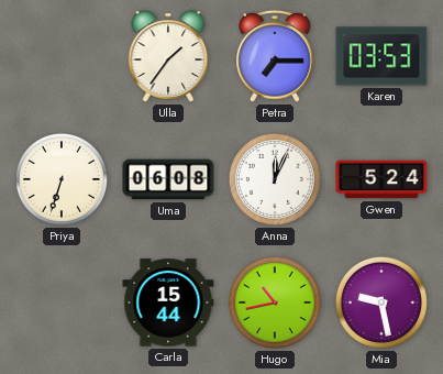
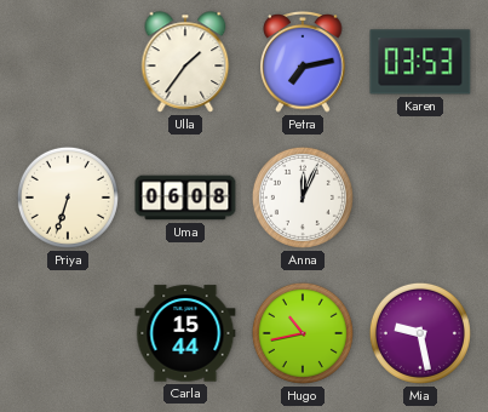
Petra: 7:15 -> 7:13
Gwen: 5:24 -> none
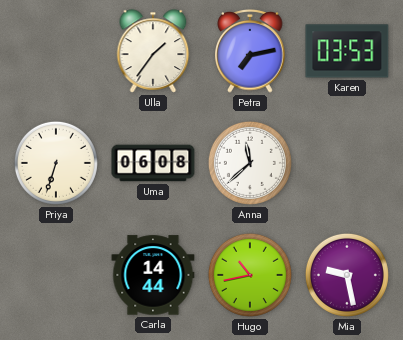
Anna: 12:04 -> 11:38
Carla: 15:44 -> 14:44
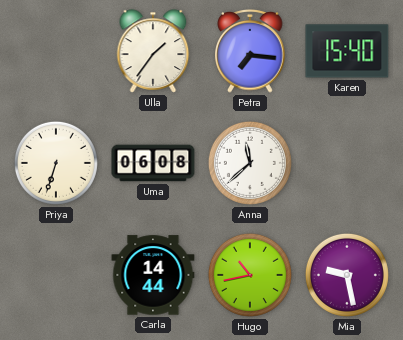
Petra: 7:13 -> 7:16
Karen: 03:53 -> 15:40
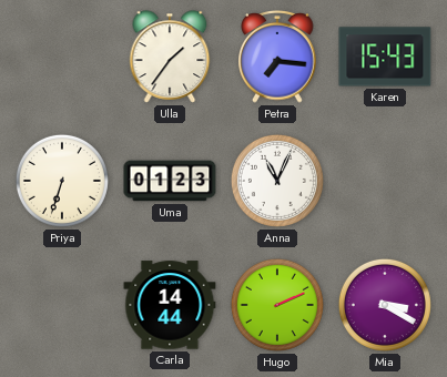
Karen: 15:40 -> 15:43
Uma: 06:08 -> 01:23
Anna: 11:38 -> 11:04
Hugo: 10:43 -> 2:11
Mia: 9:28 -> 3:20
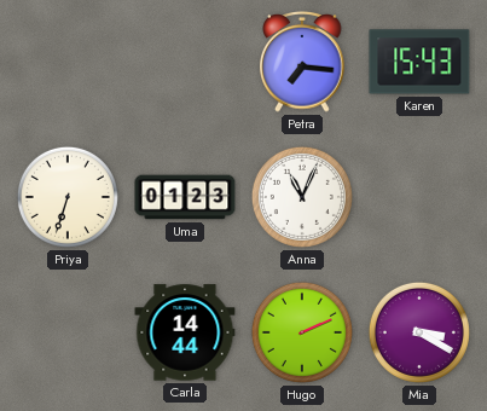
Ulla: 1:36 -> none
